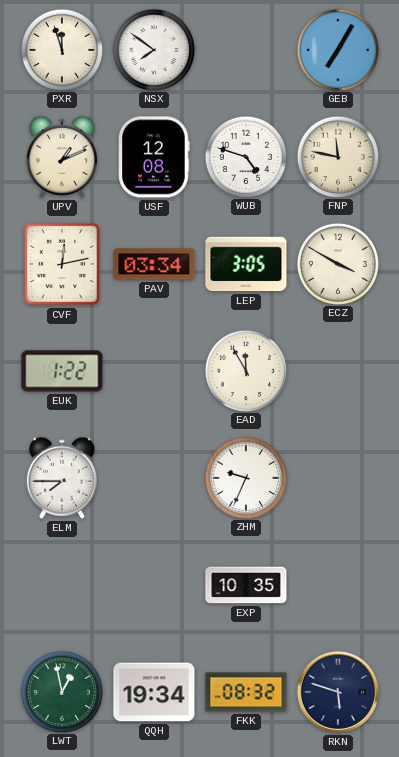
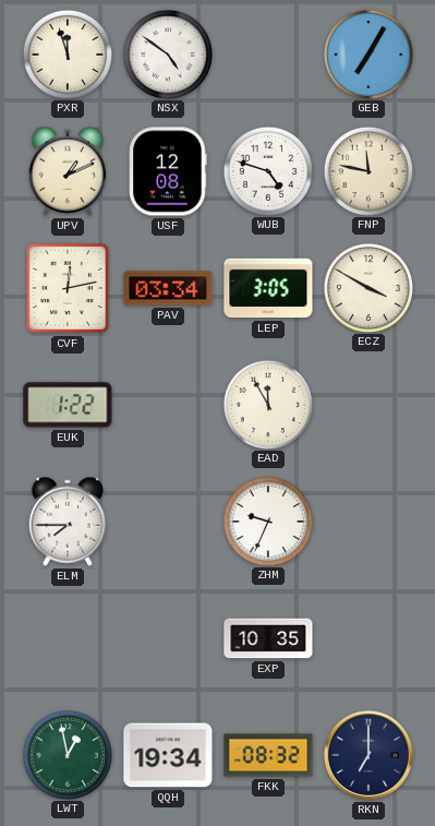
NSX: 7:51 -> 4:51
RKN: 5:48 -> 7:00
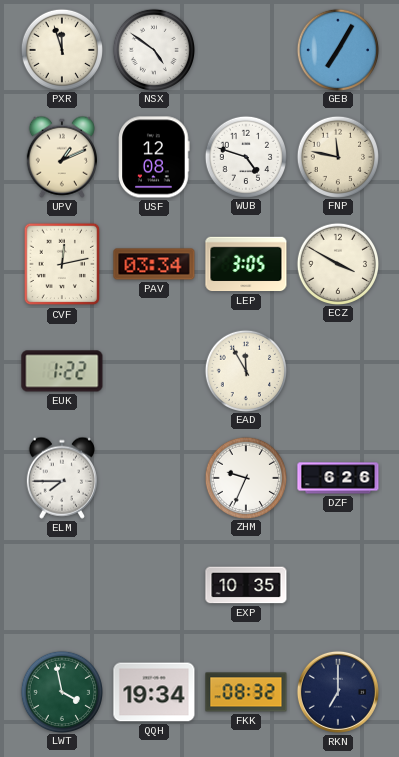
DZF: none -> 6:26
LWT: 12:58 -> 3:58
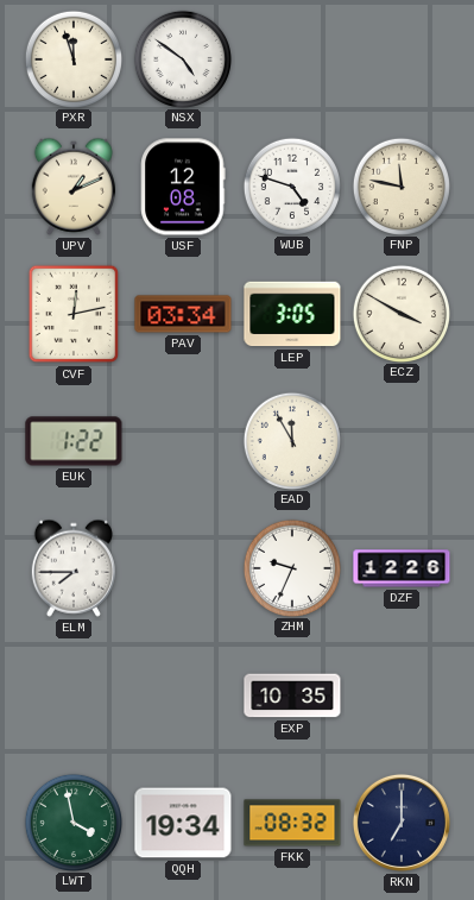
GEB: 7:05 -> none
DZF: 6:26 -> 12:26
